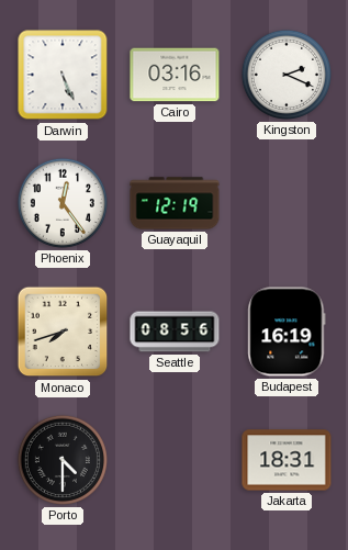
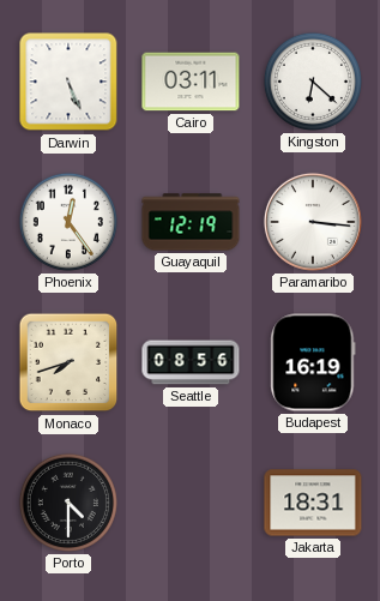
Cairo: 03:16 -> 03:11
Kingston: 2:19 -> 6:22
Paramaribo: none -> 3:16
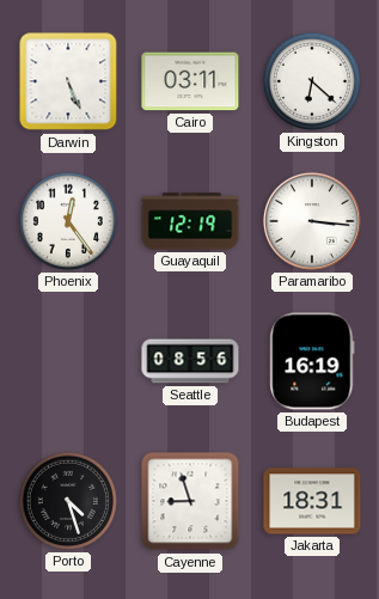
Monaco: 7:42 -> none
Porto: 4:30 -> 4:27
Cayenne: none -> 8:57
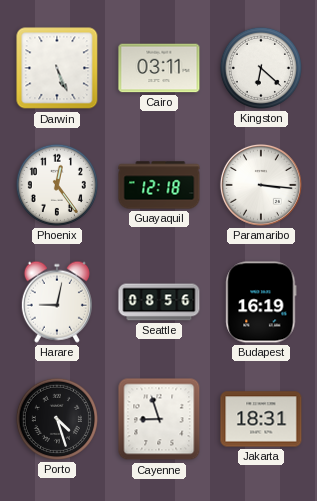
Guayaquil: 12:19 -> 12:18
Harare: none -> 9:02
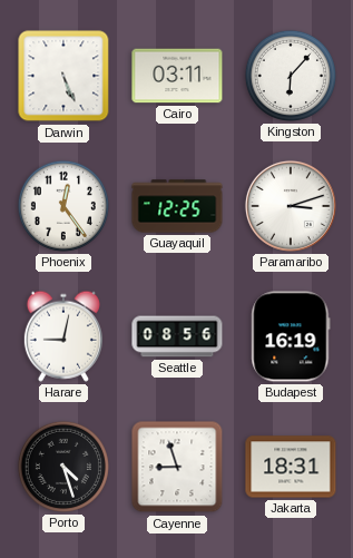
Kingston: 6:22 -> 6:07
Guayaquil: 12:18 -> 12:25
Paramaribo: 3:16 -> 3:12
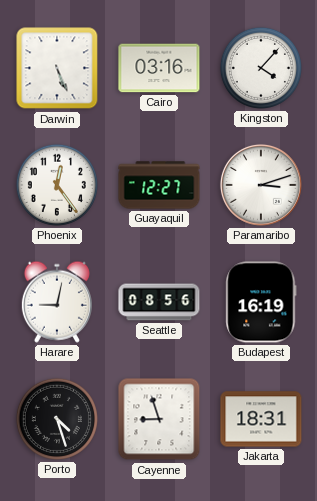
Cairo: 03:11 -> 03:16
Kingston: 6:07 -> 4:07
Guayaquil: 12:25 -> 12:27
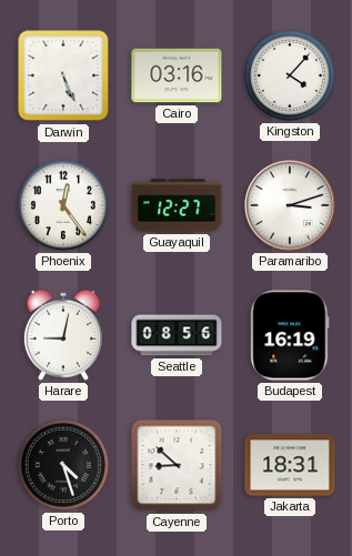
Cayenne: 8:57 -> 8:52
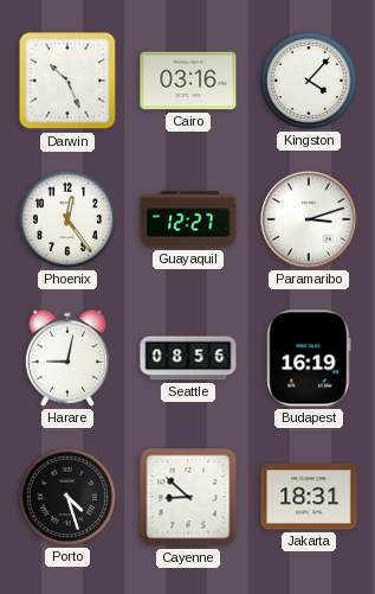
Darwin: 5:26 -> 10:26
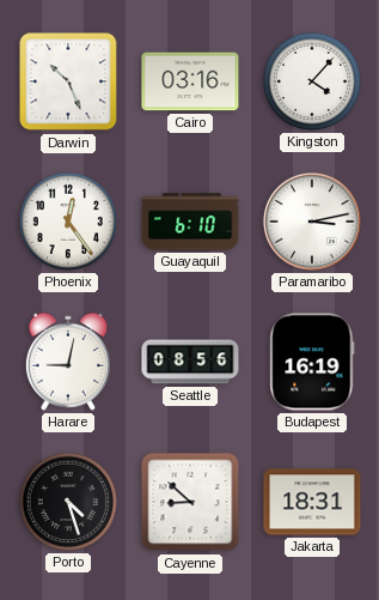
Guayaquil: 12:27 -> 6:10
Paramaribo: 3:12 -> 3:13
